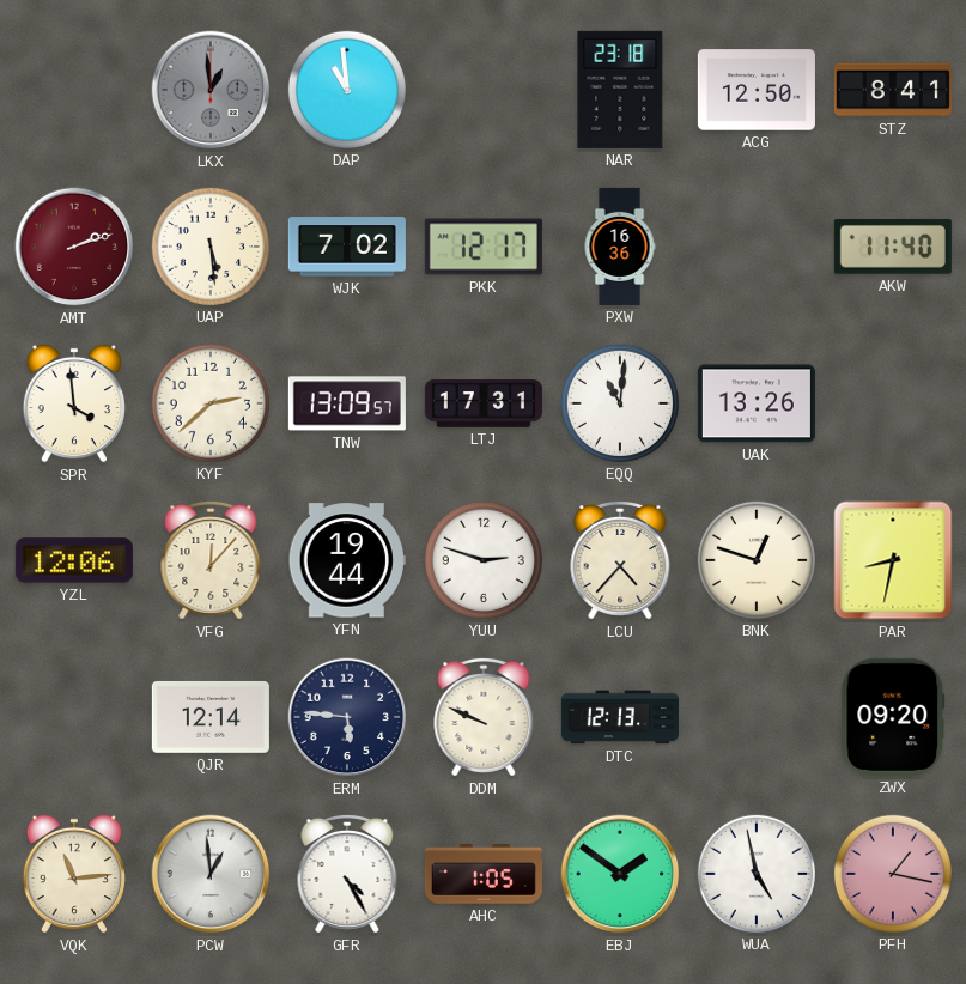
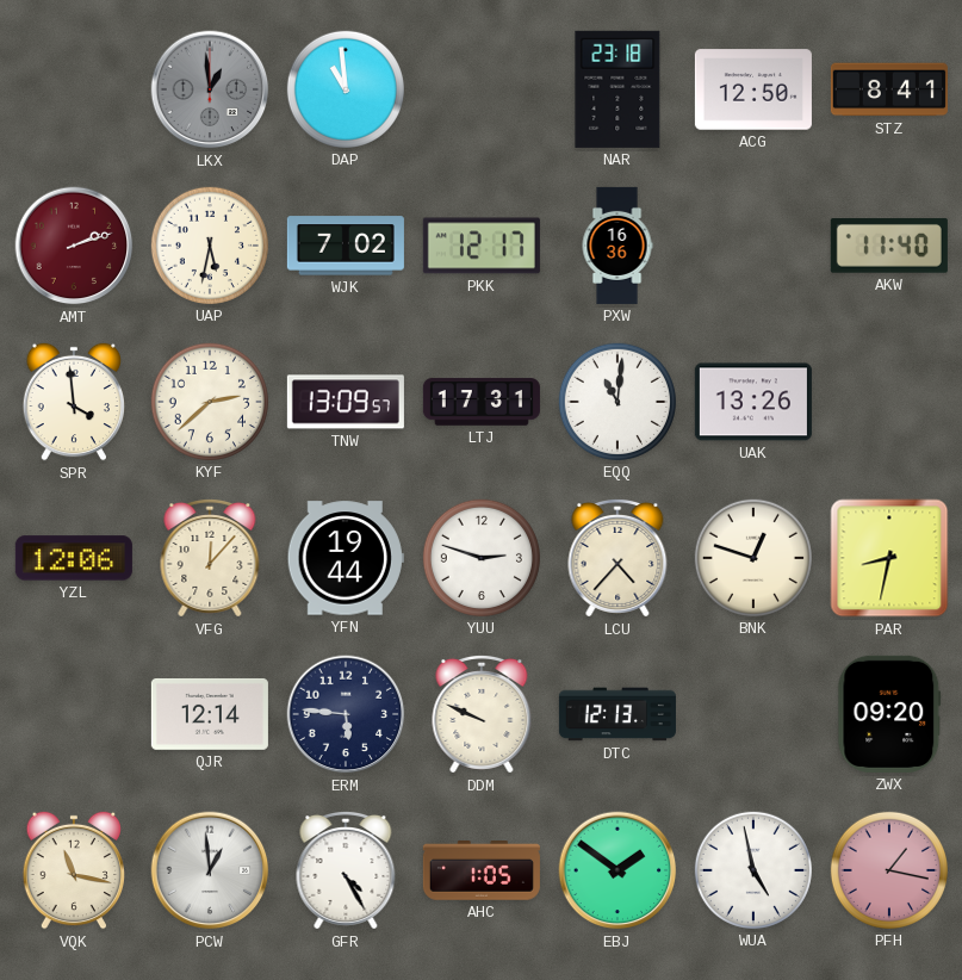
UAP: 5:29 -> 5:32
VQK: 11:14 -> 11:17
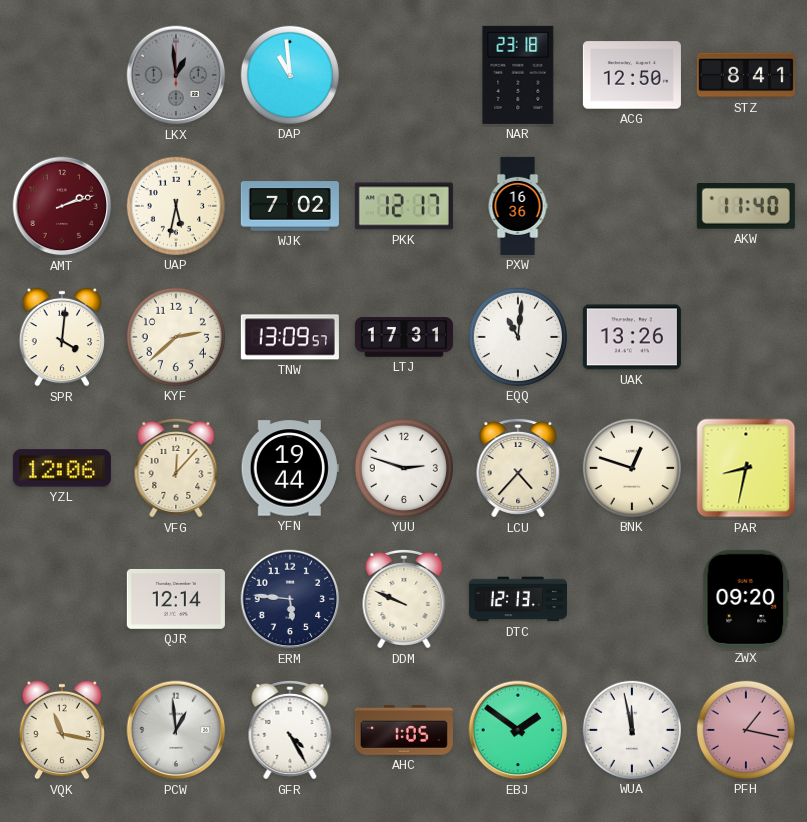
SPR: 3:59 -> 4:01
WUA: 4:58 -> 11:58
